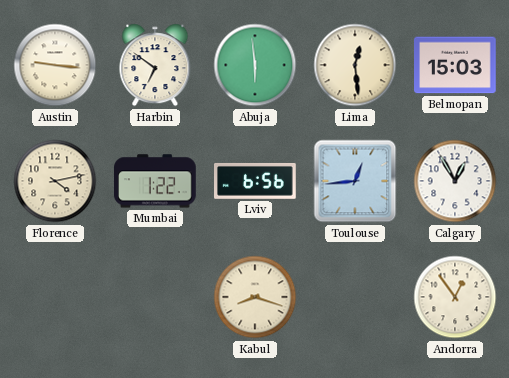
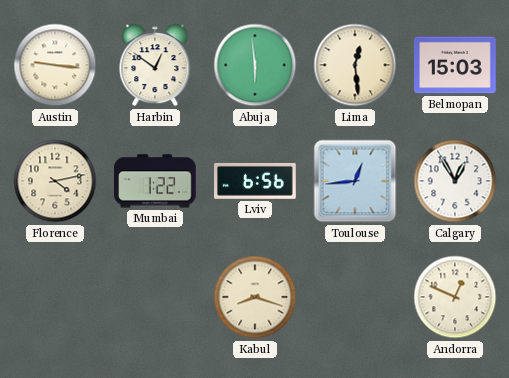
Harbin: 6:51 -> 12:51
Andorra: 12:54 -> 12:49
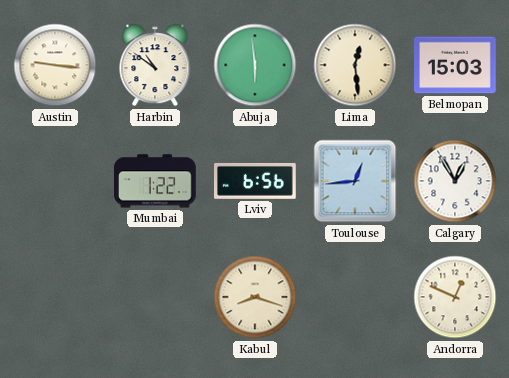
Harbin: 12:51 -> 10:51
Florence: 4:13 -> none
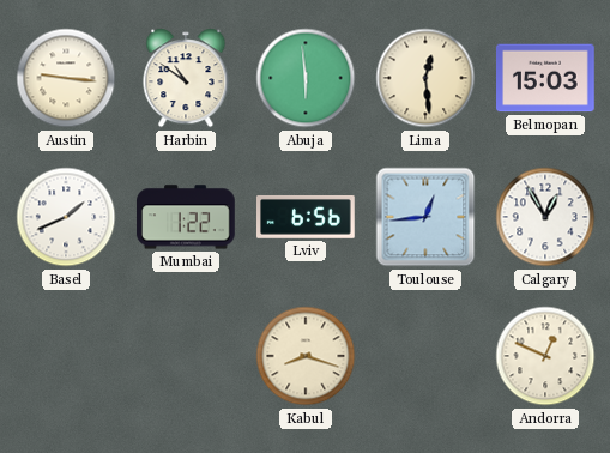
Basel: none -> 1:41
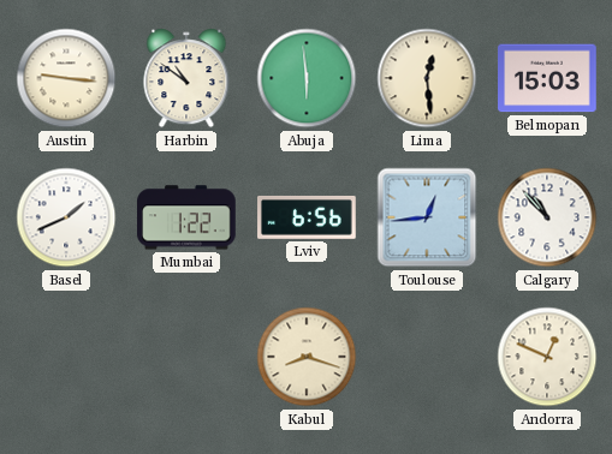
Calgary: 12:55 -> 10:53
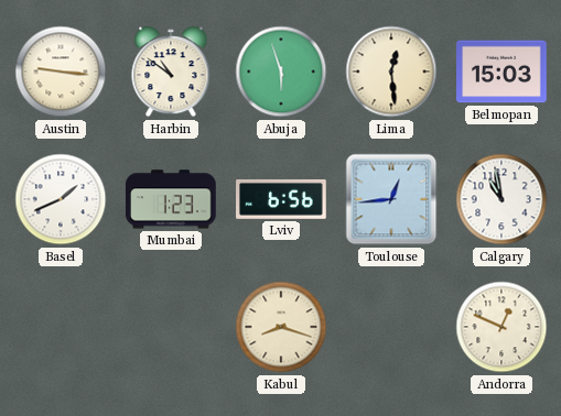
Abuja: 5:59 -> 5:57
Mumbai: 1:22 -> 1:23
Calgary: 10:53 -> 10:58
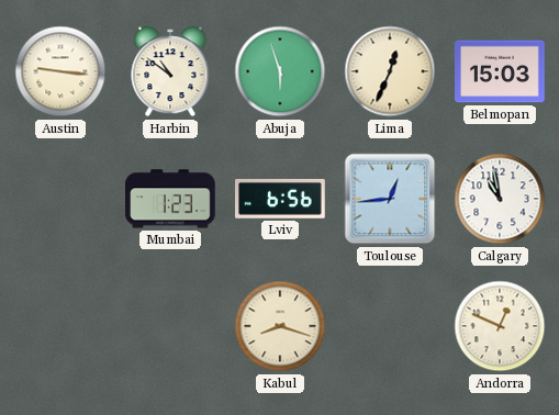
Lima: 12:29 -> 12:34
Basel: 1:41 -> none
